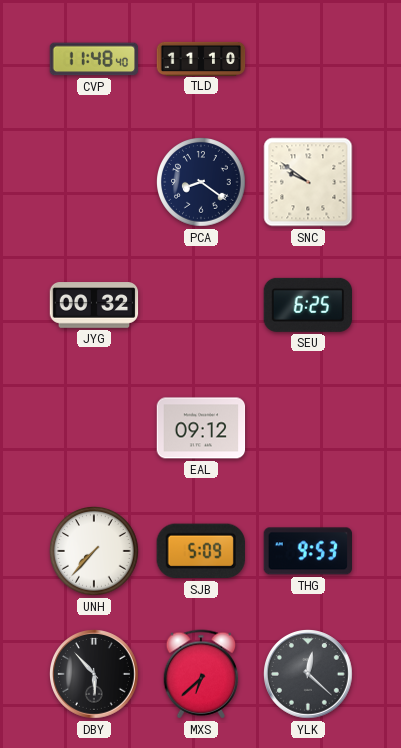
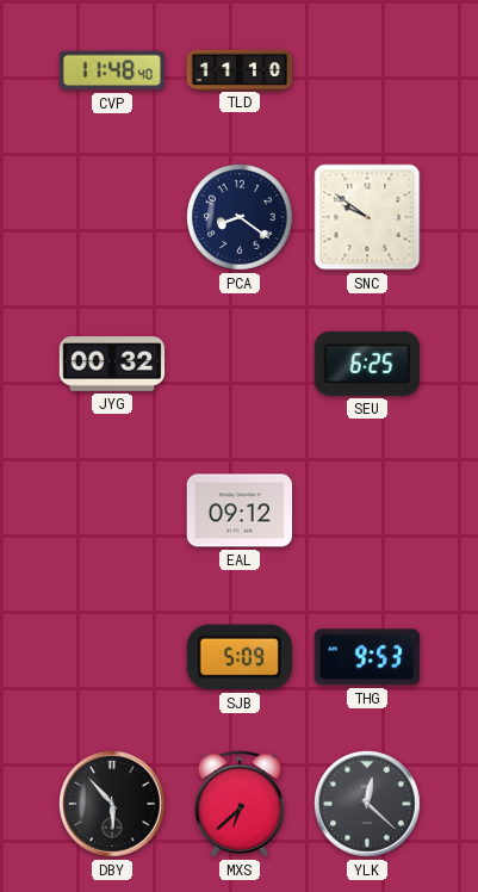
UNH: 7:37 -> none
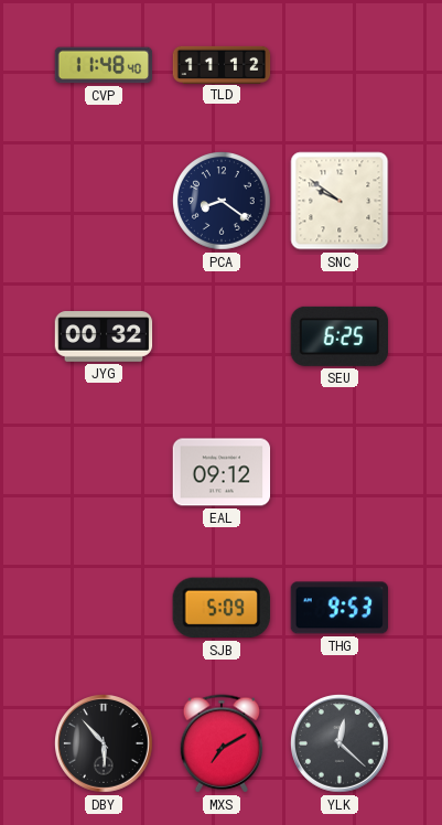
TLD: 11:10 -> 11:12
MXS: 6:38 -> 7:10
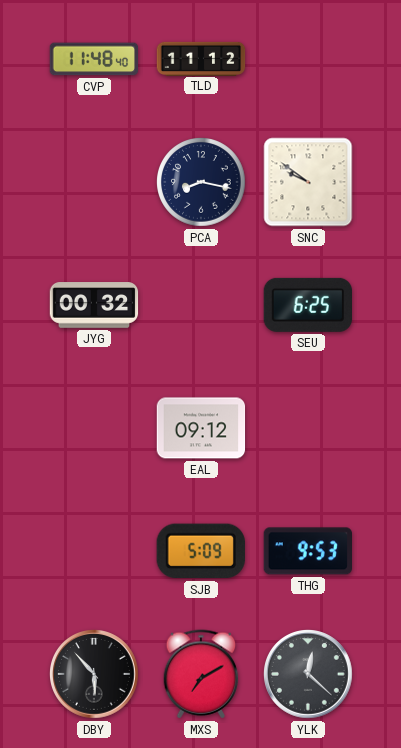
PCA: 8:21 -> 8:17
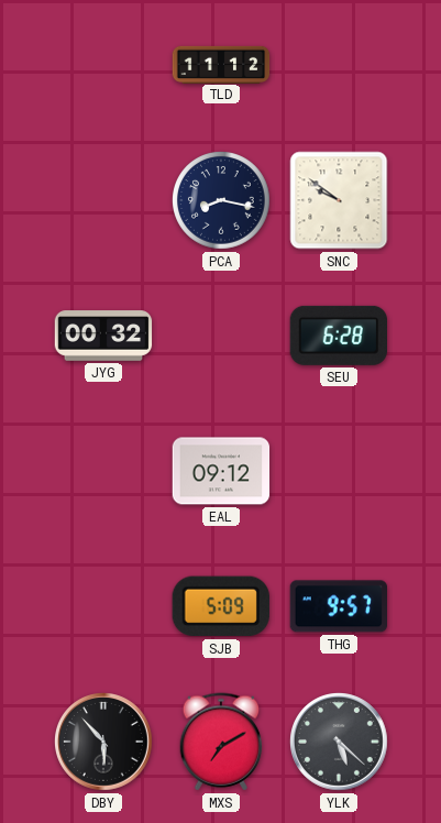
CVP: 11:48 -> none
SEU: 6:25 -> 6:28
THG: 9:53 -> 9:57
YLK: 12:22 -> 5:22
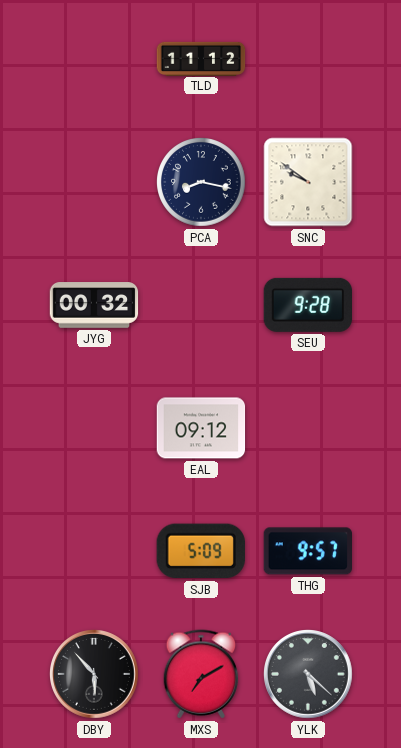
SEU: 6:28 -> 9:28
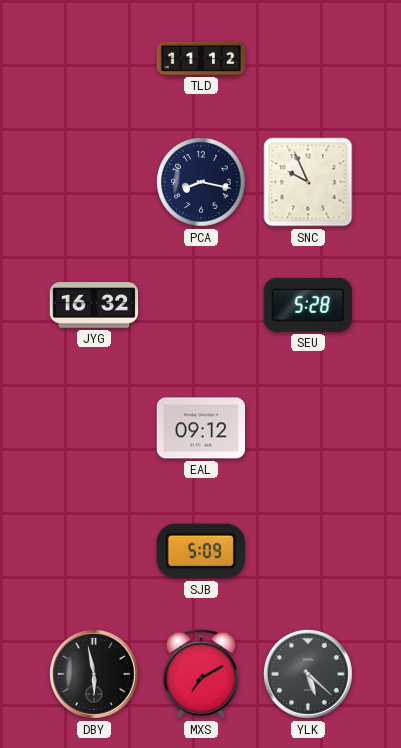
SNC: 9:51 -> 9:56
JYG: 00:32 -> 16:32
SEU: 9:28 -> 5:28
THG: 9:57 -> none
DBY: 5:53 -> 5:58
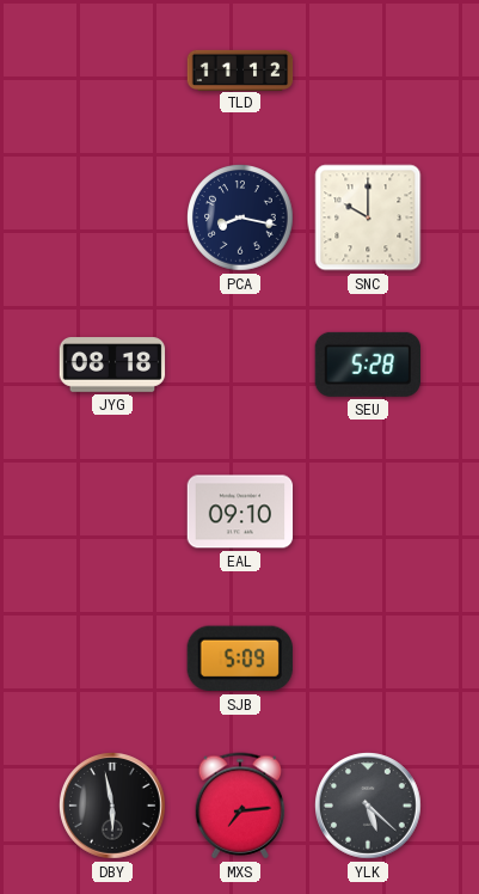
SNC: 9:56 -> 10:00
JYG: 16:32 -> 08:18
EAL: 09:12 -> 09:10
MXS: 7:10 -> 7:14
